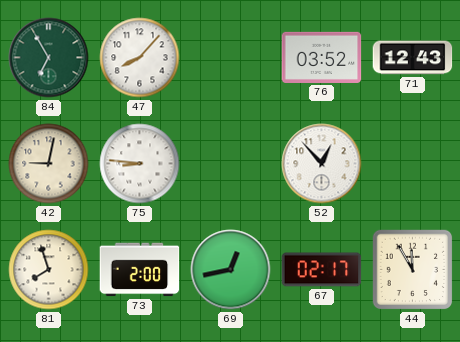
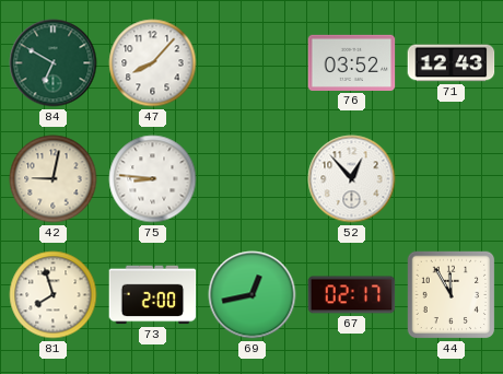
84: 6:55 -> 6:50
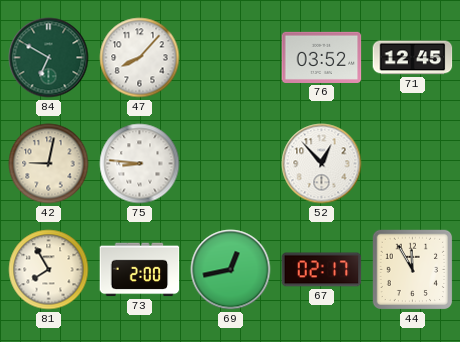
71: 12:43 -> 12:45
81: 7:57 -> 7:55
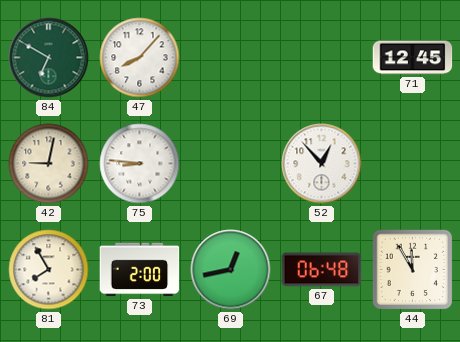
76: 03:52 -> none
67: 02:17 -> 06:48
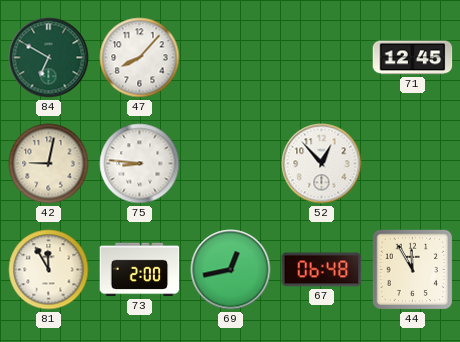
81: 7:55 -> 11:55
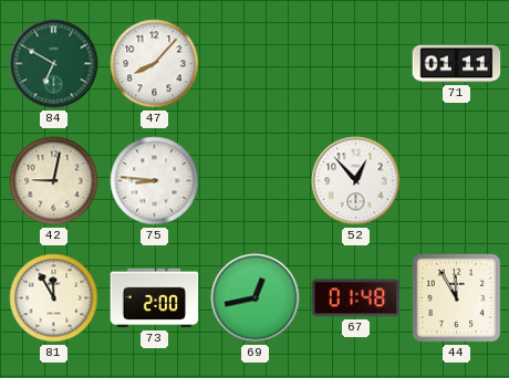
71: 12:45 -> 01:11
67: 06:48 -> 01:48
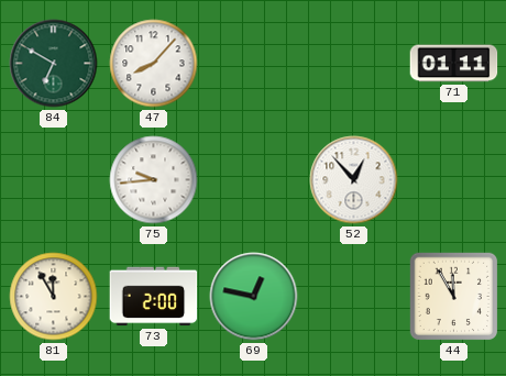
42: 9:02 -> none
75: 8:46 -> 9:44
69: 12:43 -> 12:47
67: 01:48 -> none
